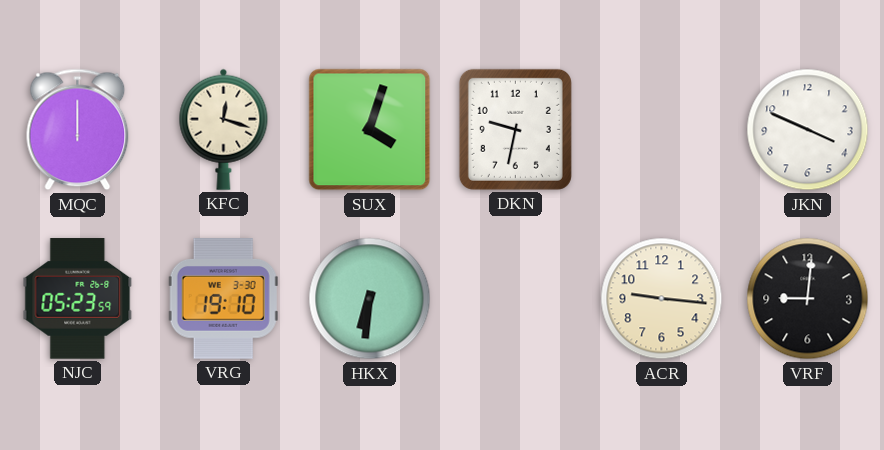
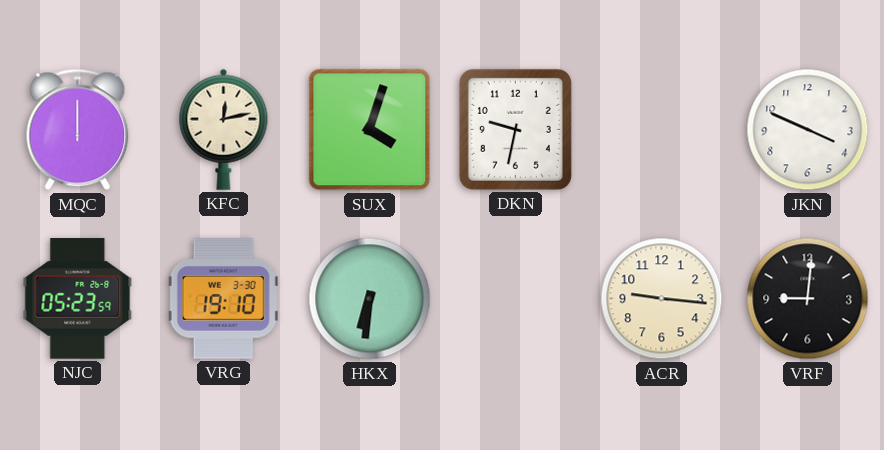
KFC: 12:18 -> 12:13
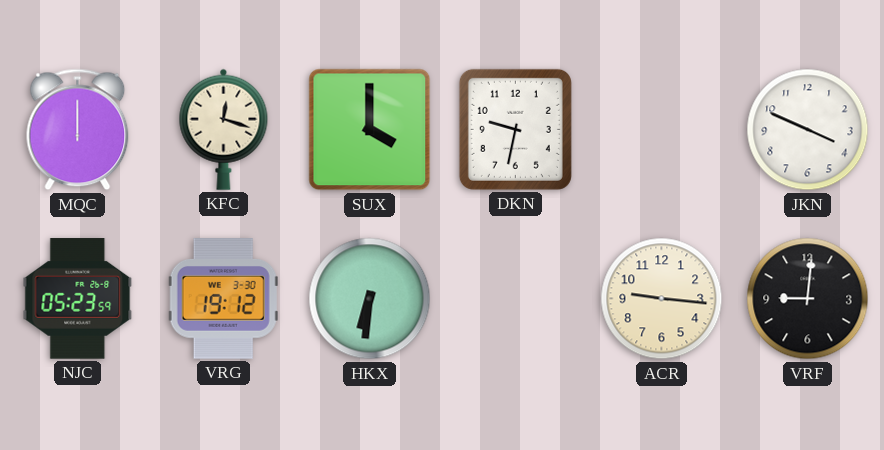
KFC: 12:13 -> 12:18
SUX: 4:03 -> 4:00
VRG: 19:10 -> 19:12
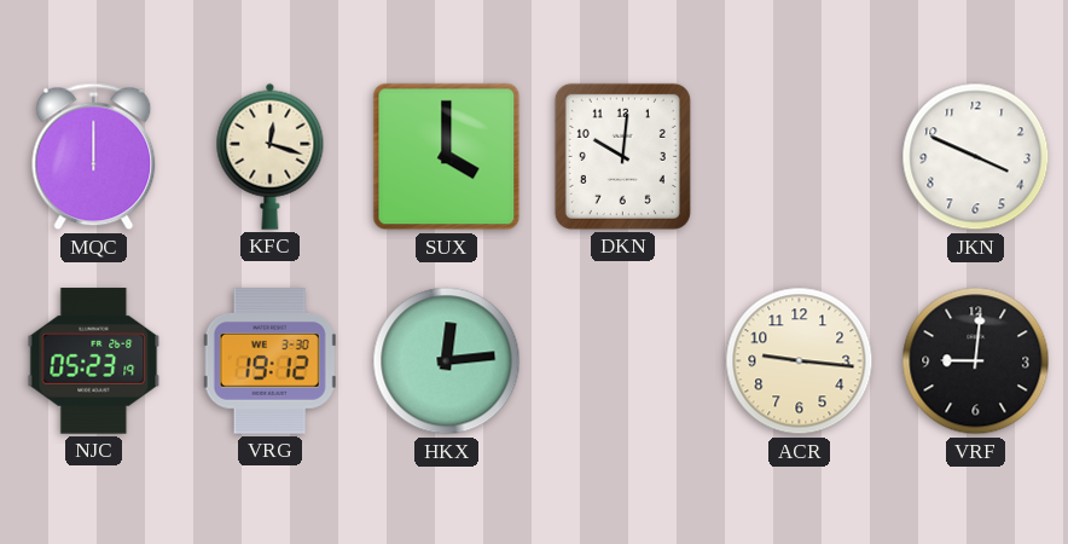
DKN: 9:32 -> 10:01
NJC: 05:23:59 -> 05:23:19
HKX: 6:31 -> 12:14
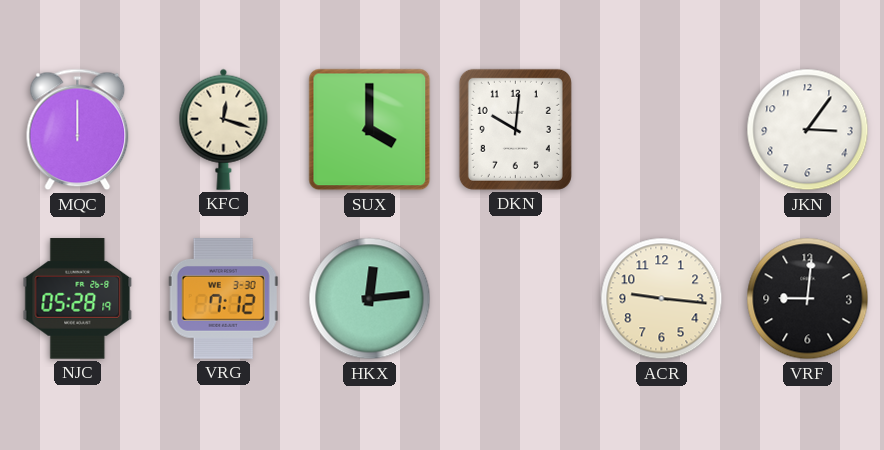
JKN: 3:49 -> 3:06
NJC: 05:23 -> 05:28
VRG: 19:12 -> 7:12
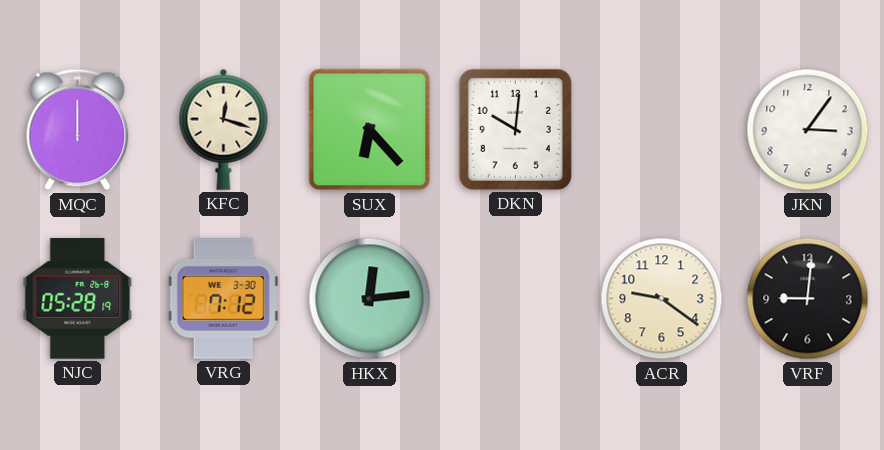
SUX: 4:00 -> 6:23
ACR: 9:16 -> 9:21
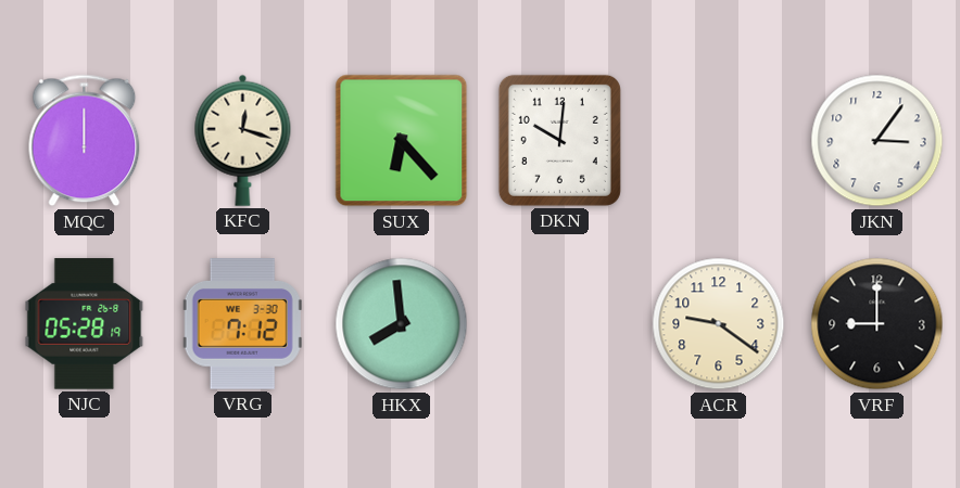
HKX: 12:14 -> 7:59
VRF: 9:01 -> 9:00
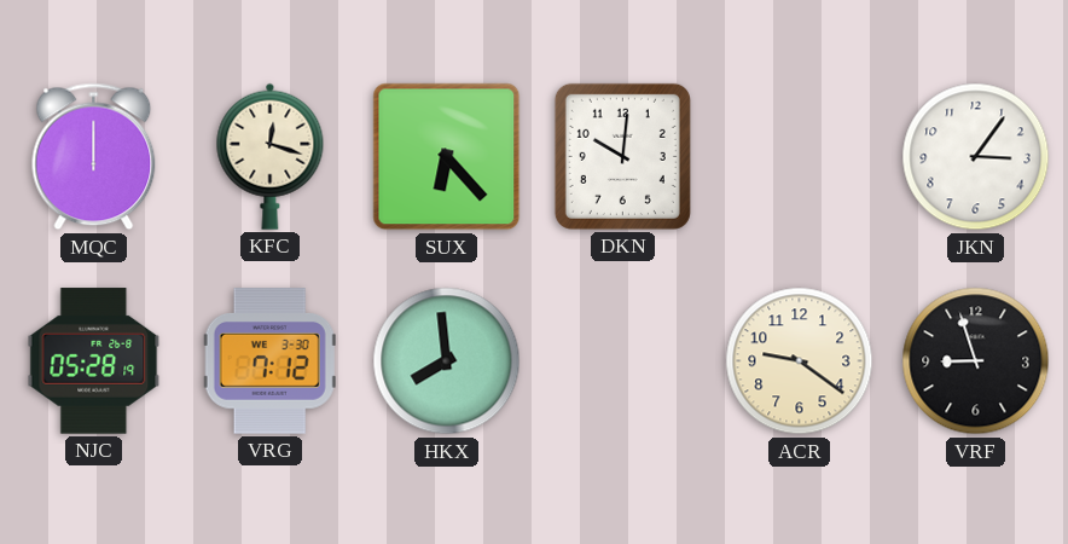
VRF: 9:00 -> 8:57
